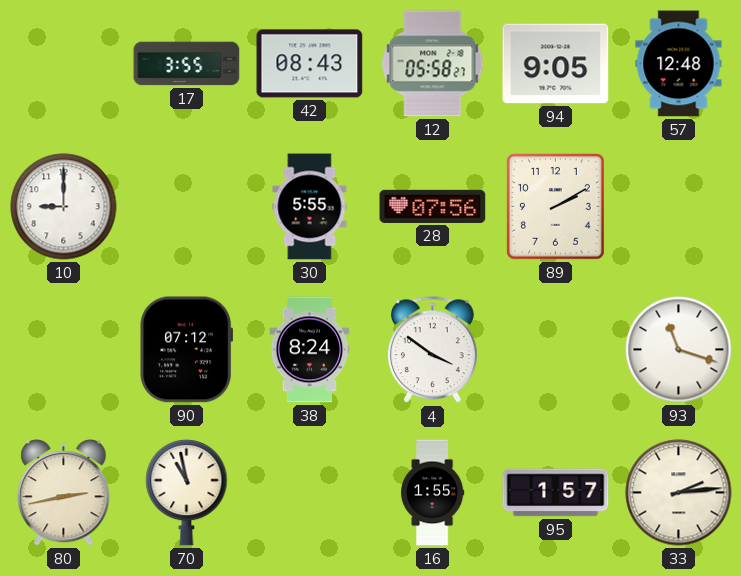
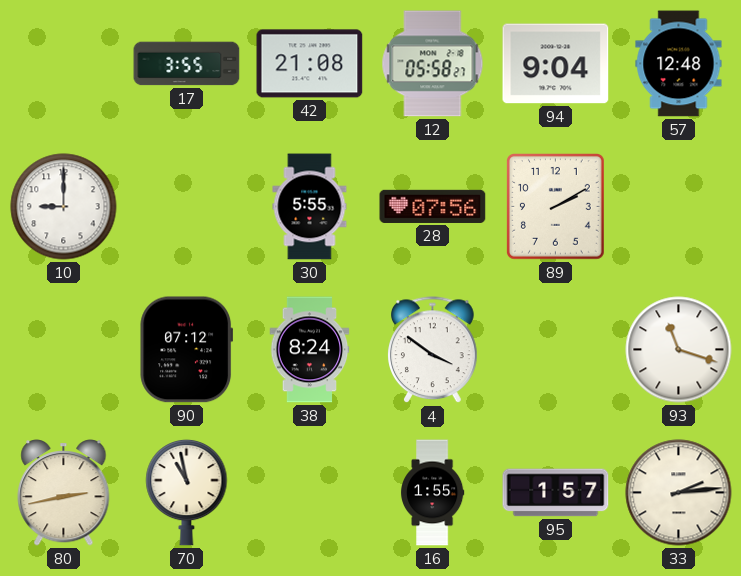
42: 08:43 -> 21:08
94: 9:05 -> 9:04
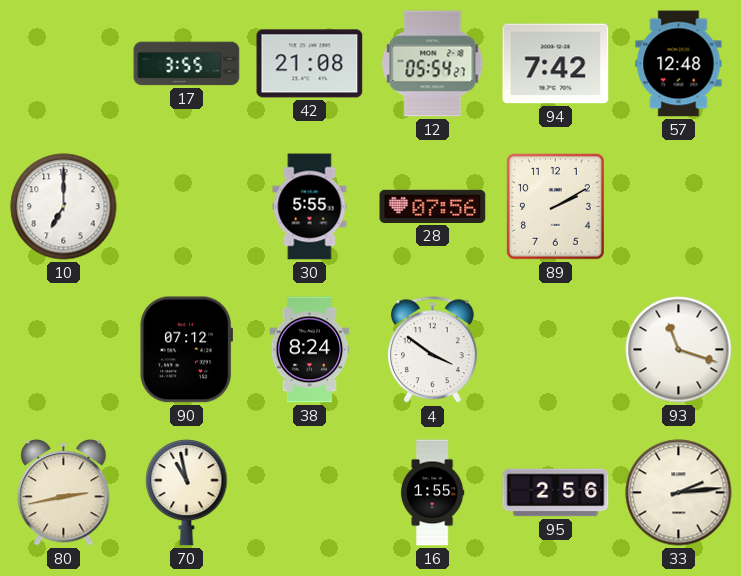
12: 05:58 -> 05:54
94: 9:04 -> 7:42
10: 9:00 -> 7:00
95: 1:57 -> 2:56
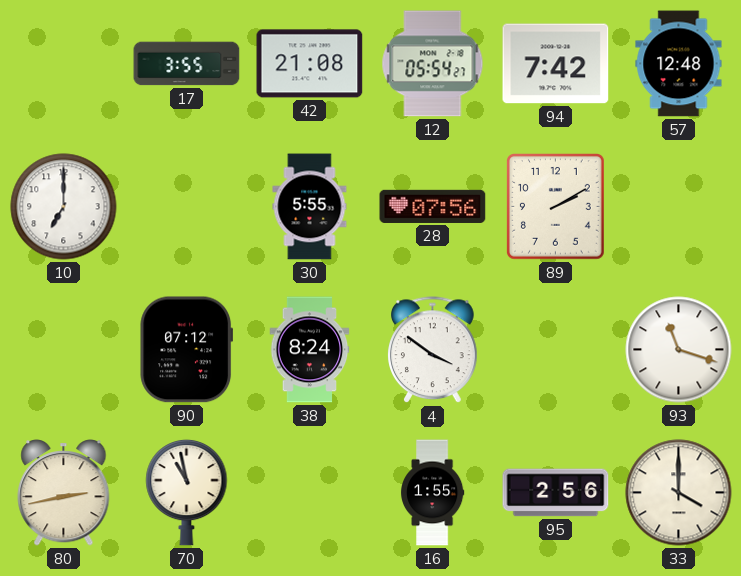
33: 2:14 -> 4:00
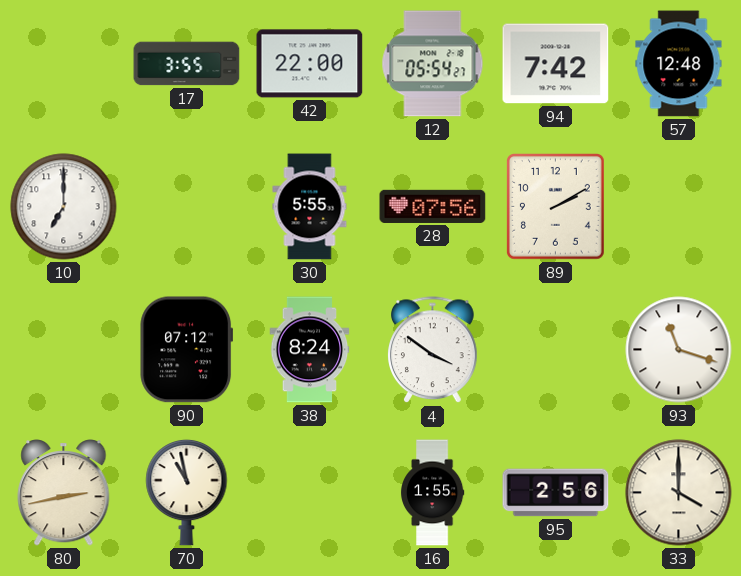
42: 21:08 -> 22:00
